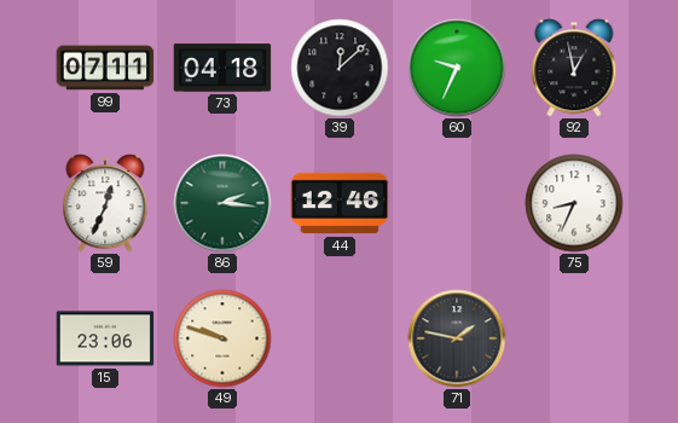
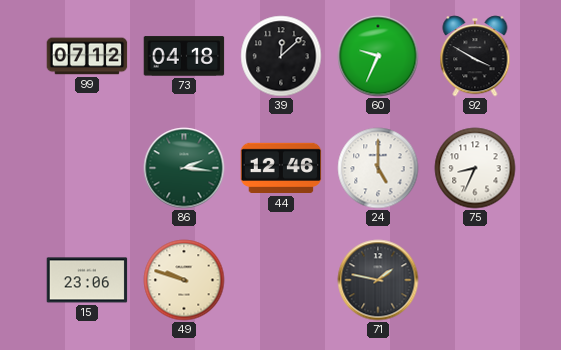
99: 07:11 -> 07:12
92: 12:58 -> 3:50
59: 12:34 -> none
24: none -> 5:00
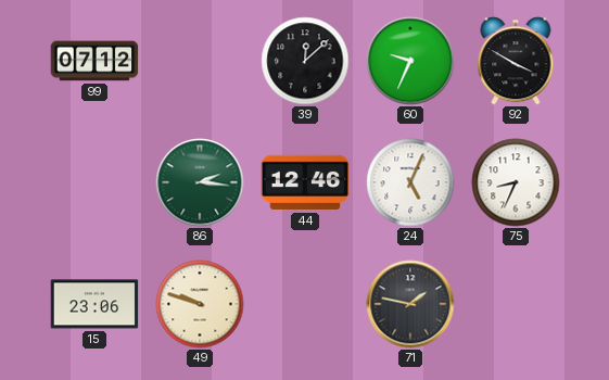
73: 04:18 -> none
24: 5:00 -> 5:04
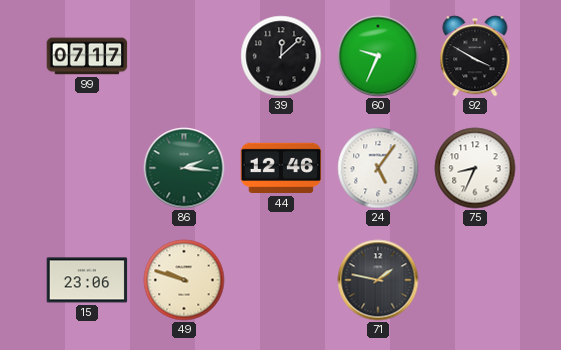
99: 07:12 -> 07:17
24: 5:04 -> 5:06
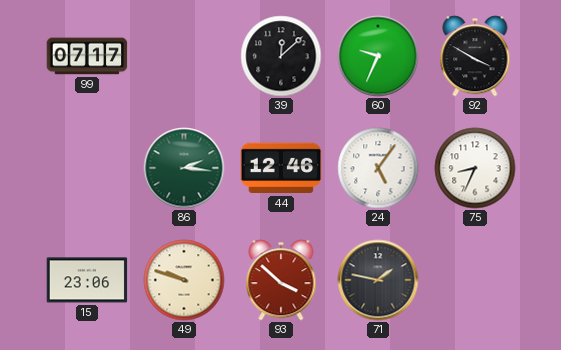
93: none -> 3:52
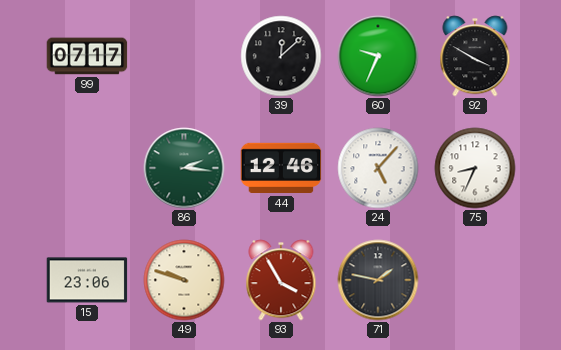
24: 5:06 -> 5:07
93: 3:52 -> 3:55
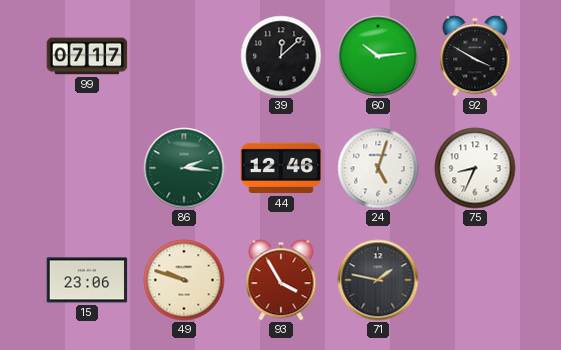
60: 9:34 -> 10:14
24: 5:07 -> 5:03
